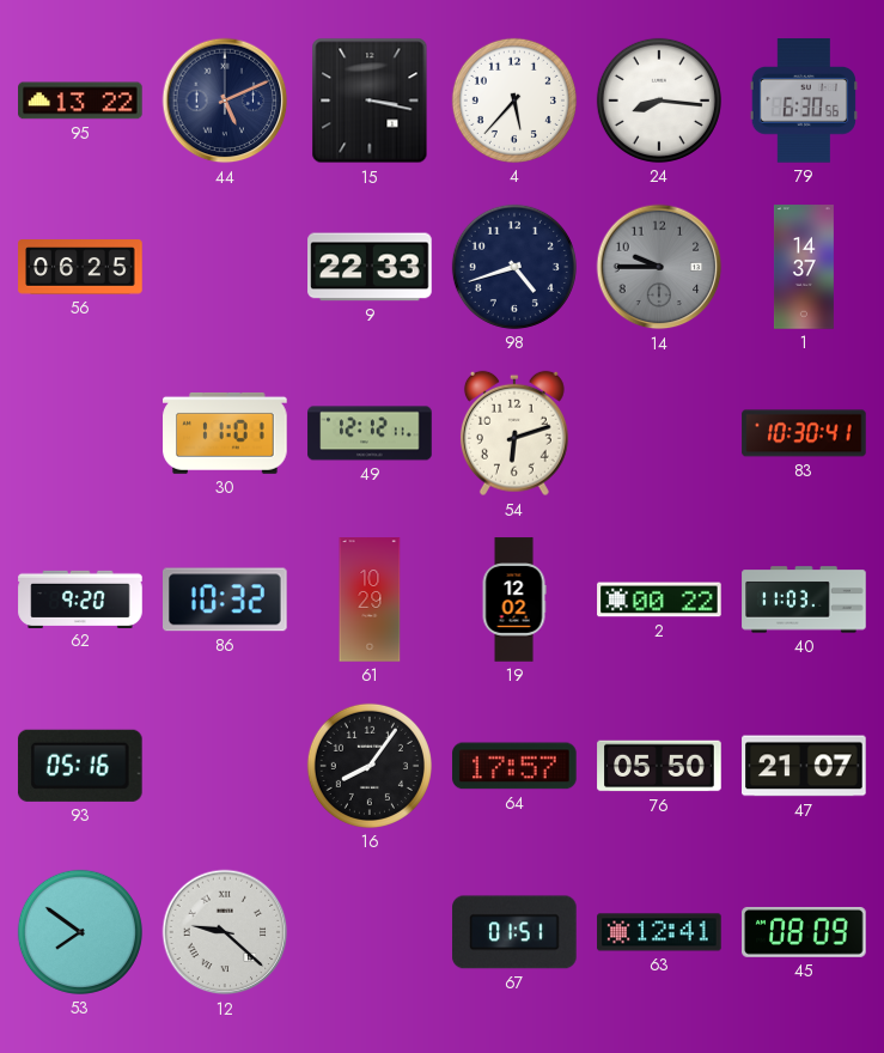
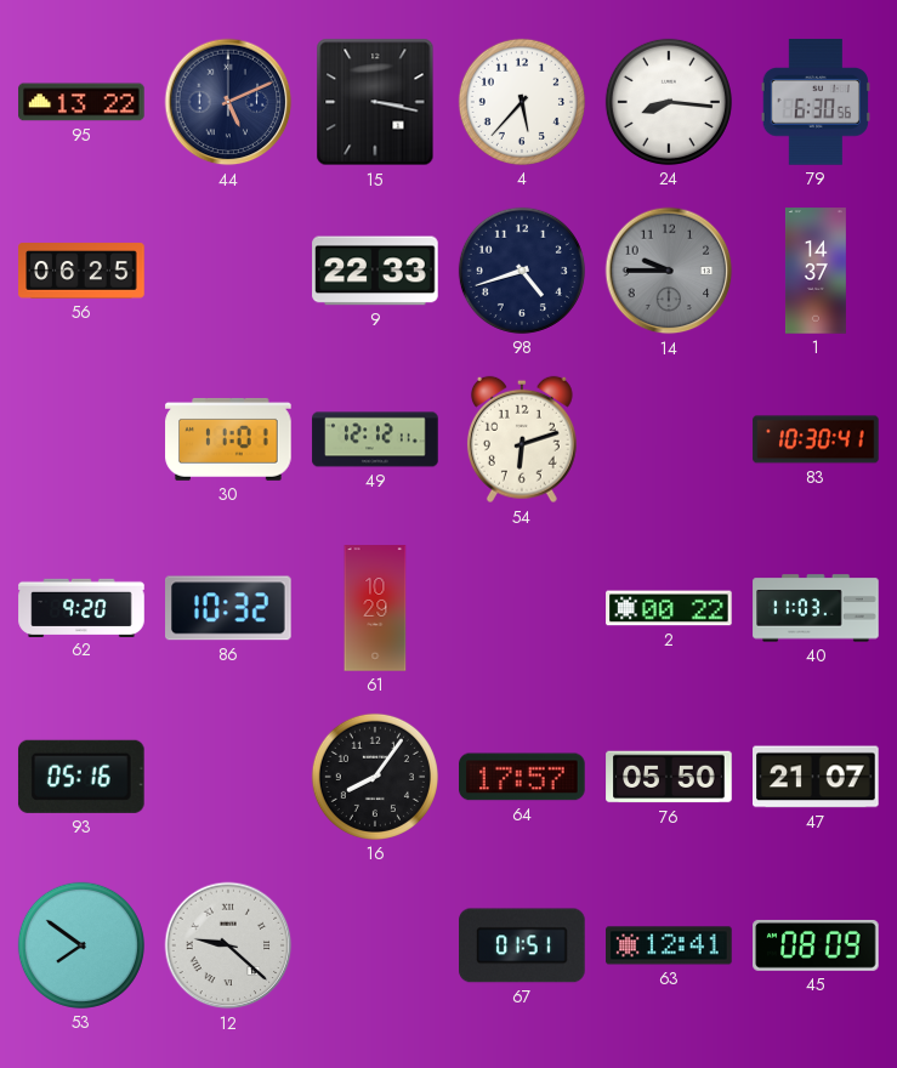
19: 12:02 -> none
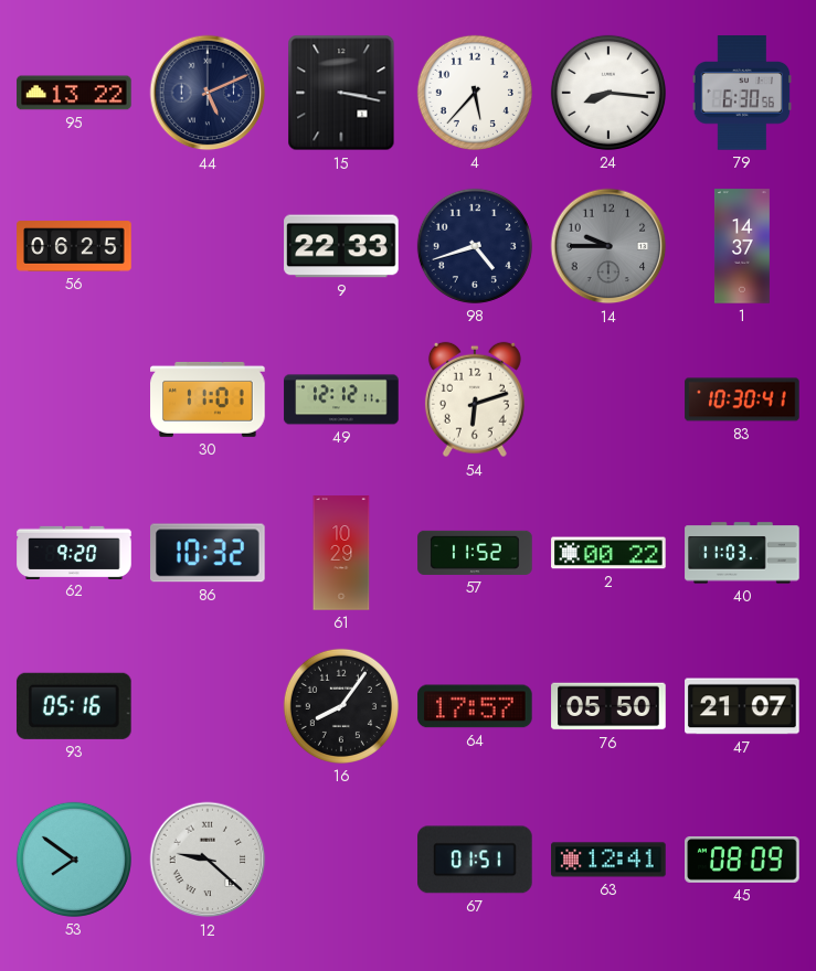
57: none -> 11:52
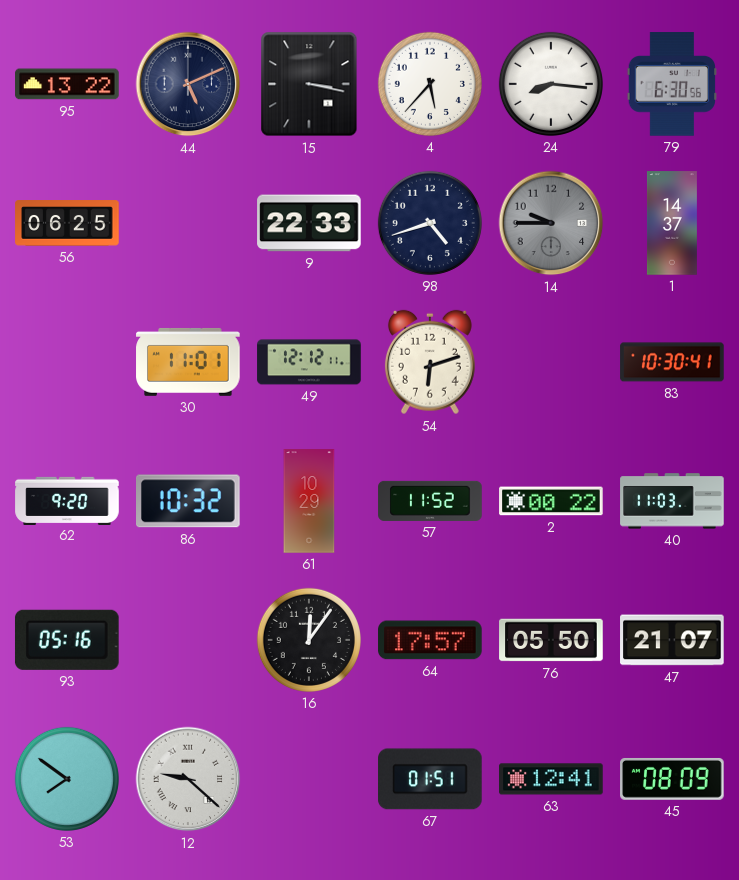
16: 8:06 -> 12:06
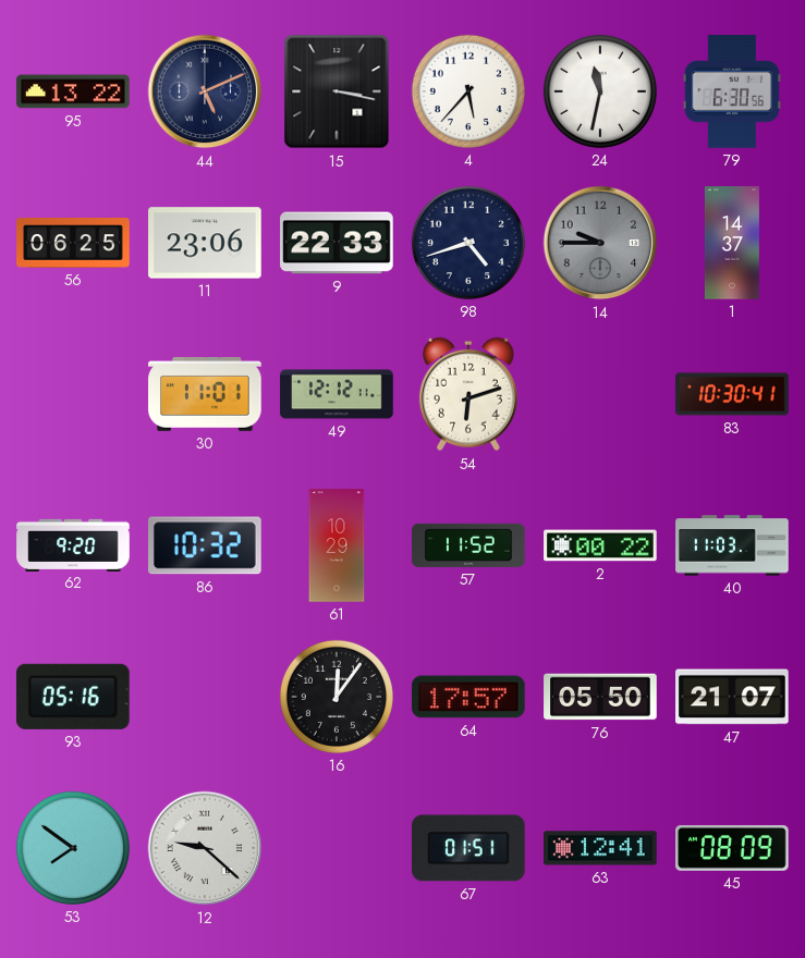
24: 8:16 -> 11:32
11: none -> 23:06
